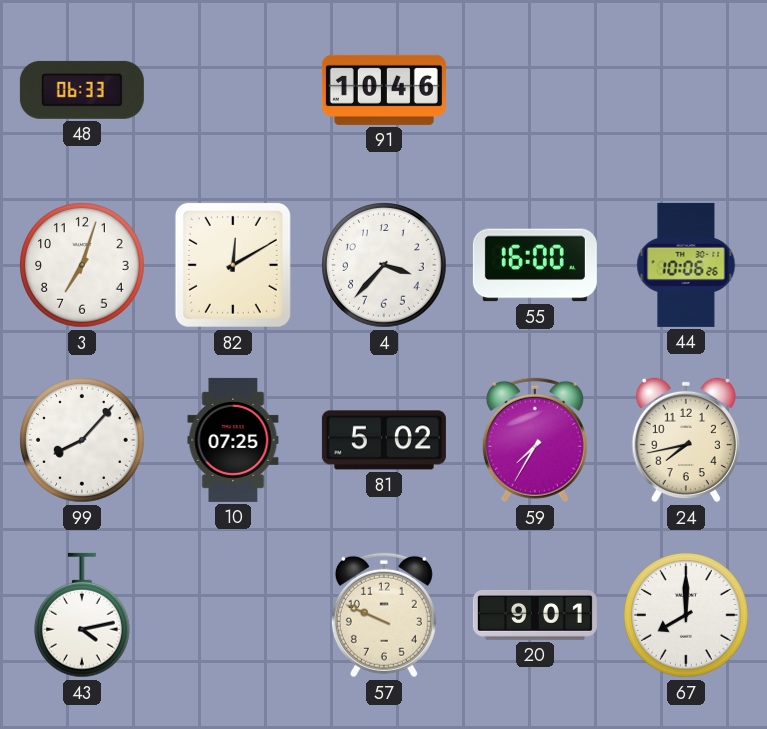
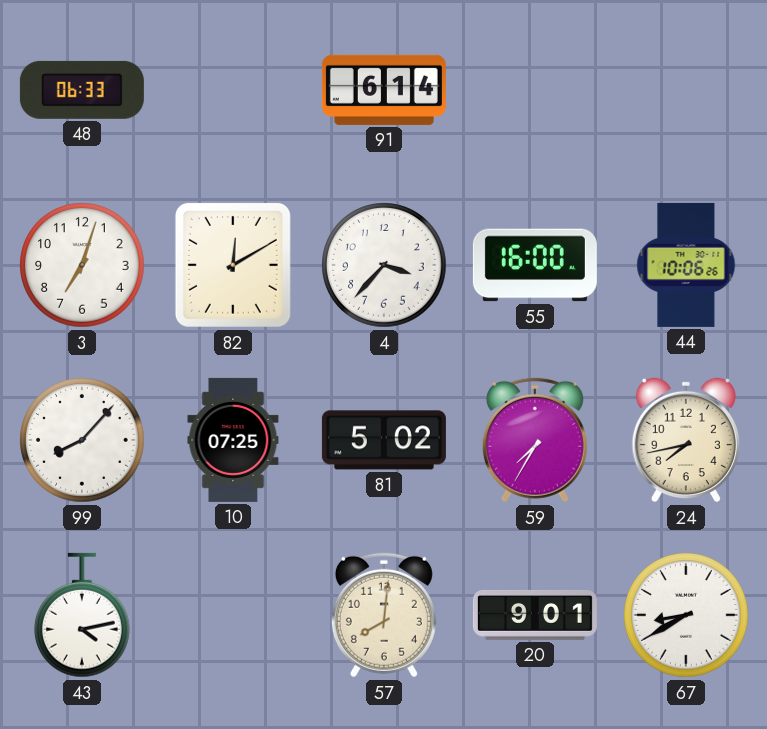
91: 10:46 -> 6:14
57: 9:49 -> 8:01
67: 8:00 -> 8:40
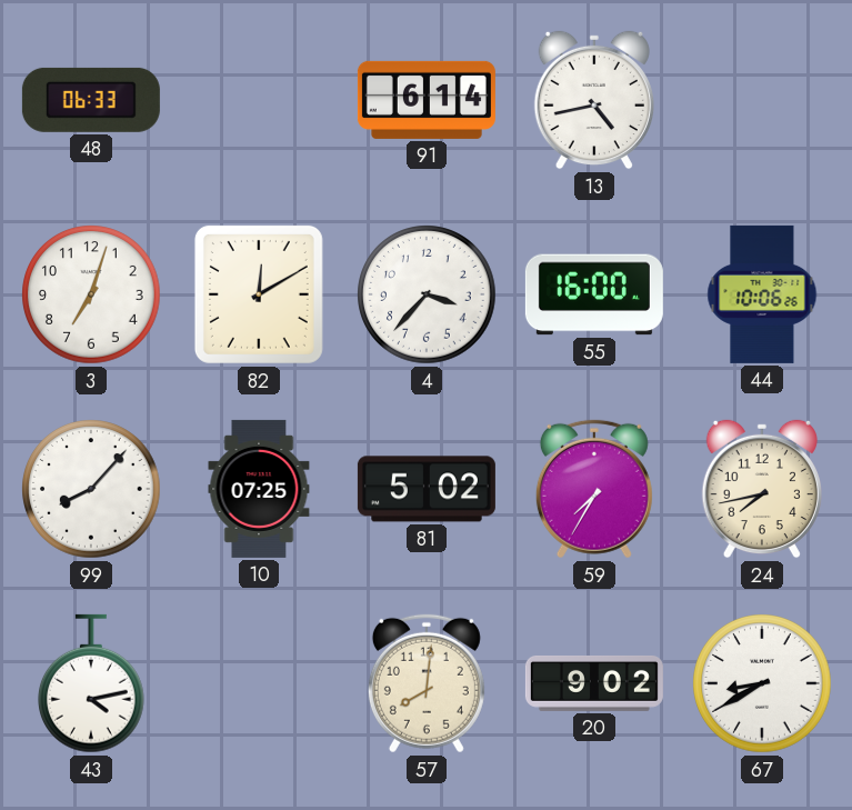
13: none -> 4:43
20: 9:01 -> 9:02
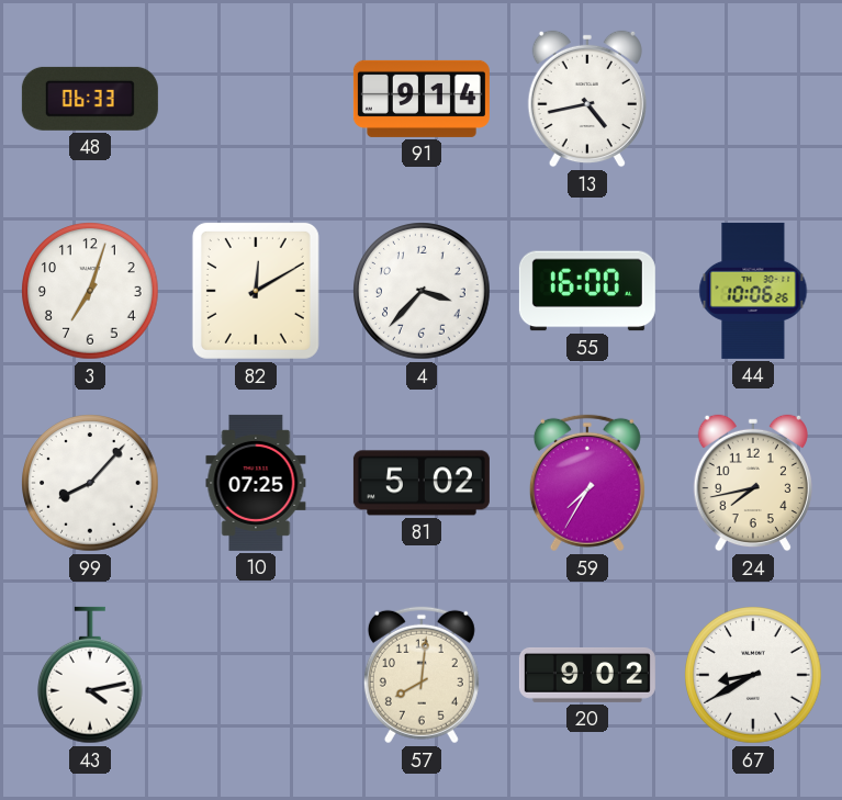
91: 6:14 -> 9:14
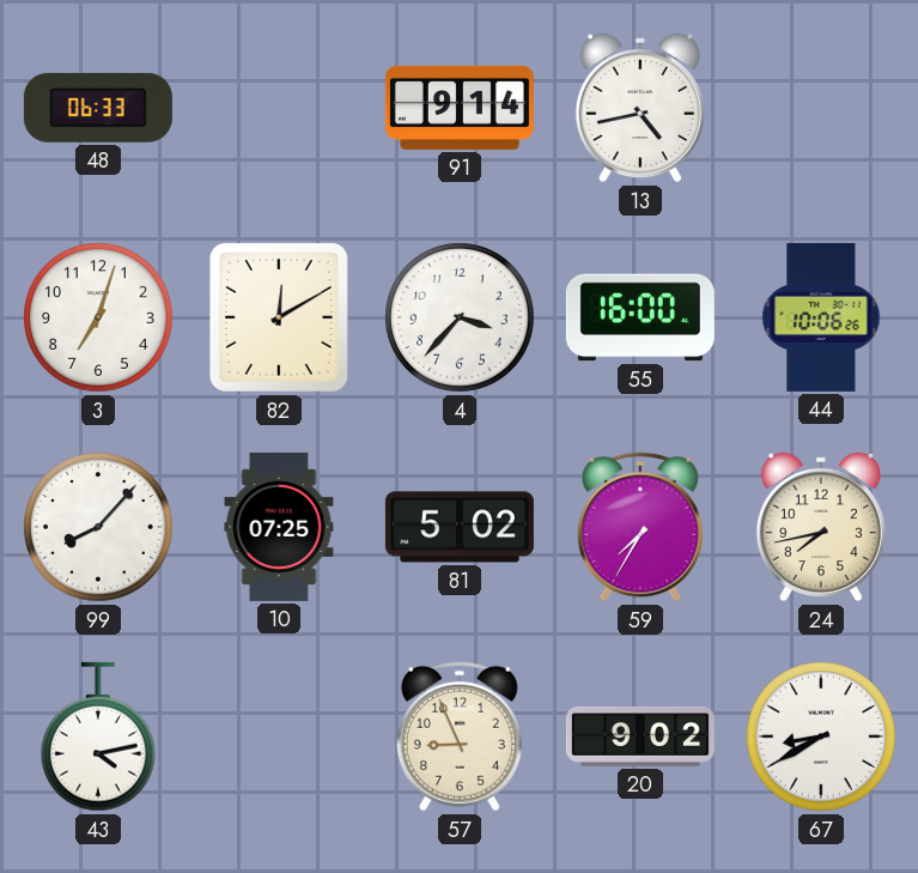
57: 8:01 -> 8:56
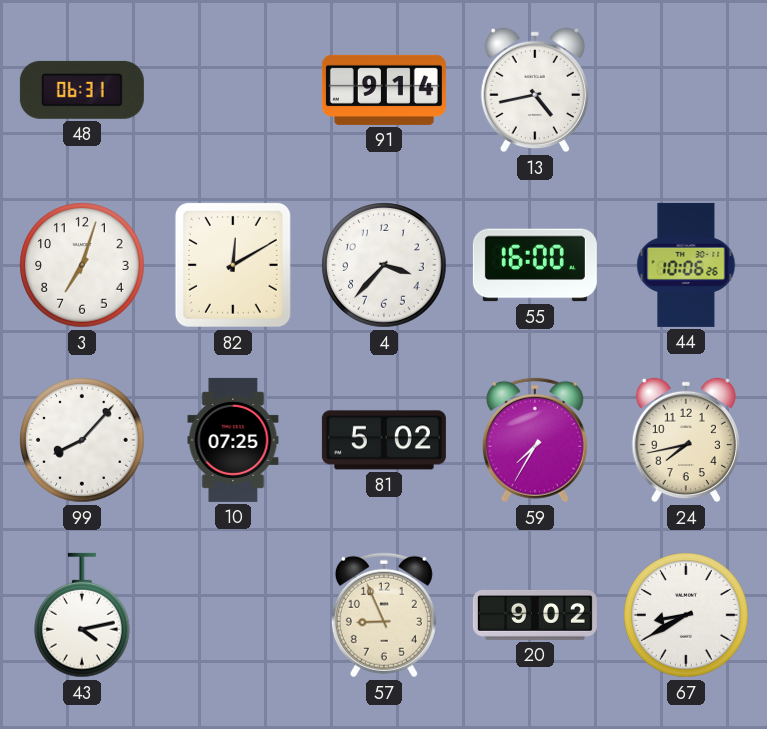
48: 06:33 -> 06:31
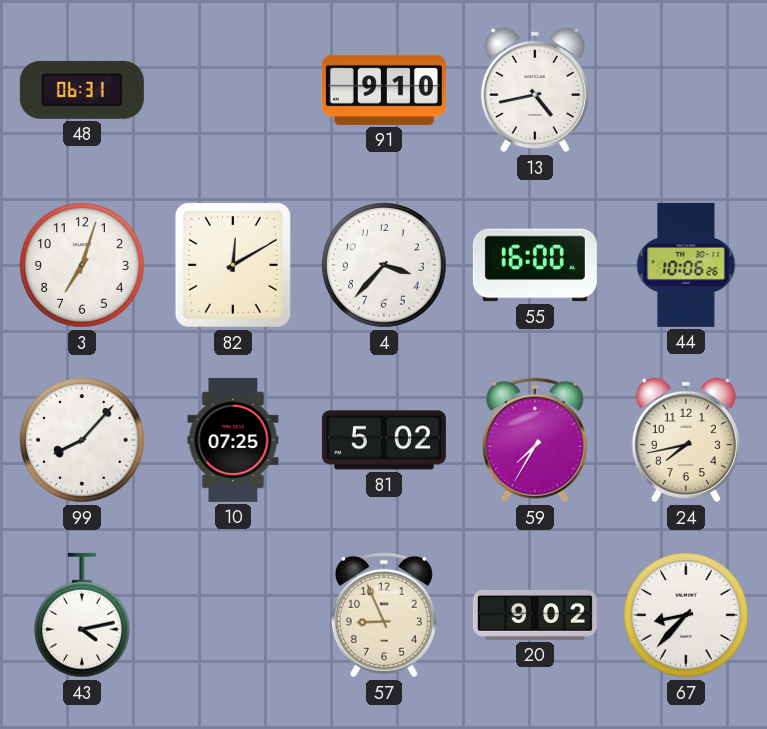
91: 9:14 -> 9:10
67: 8:40 -> 8:37
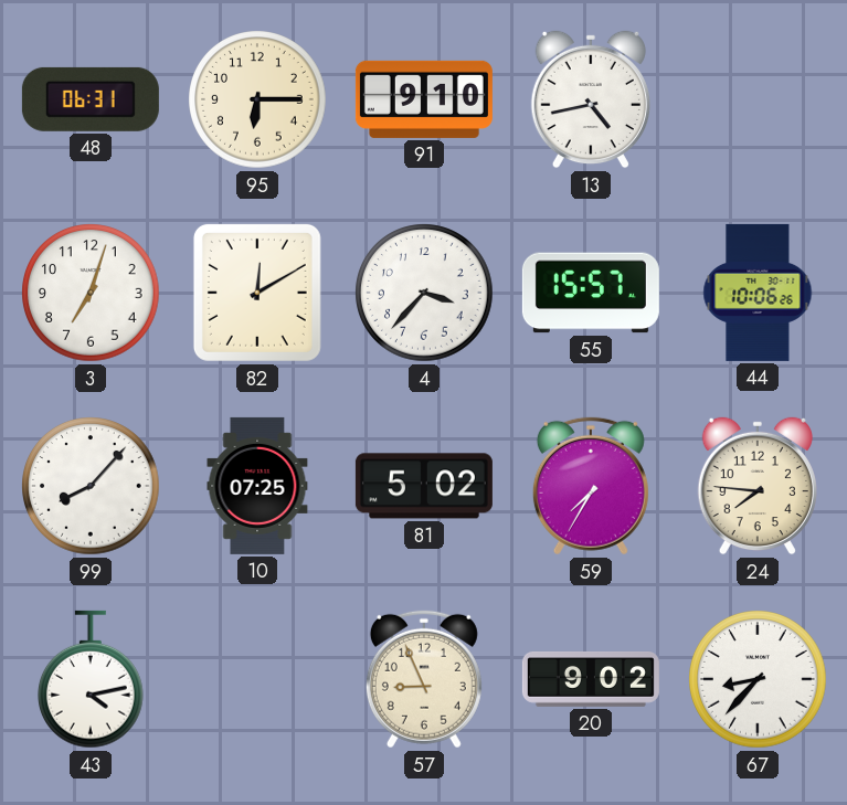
95: none -> 6:15
55: 16:00 -> 15:57
24: 7:43 -> 7:46
